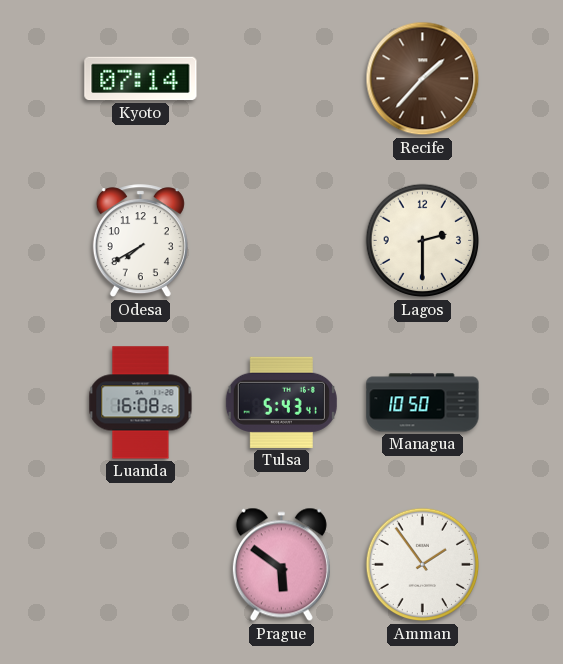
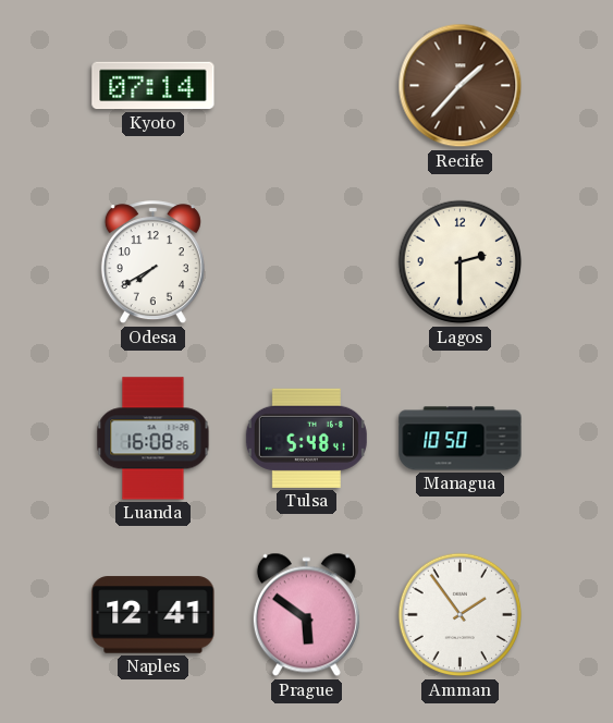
Tulsa: 5:43 -> 5:48
Naples: none -> 12:41
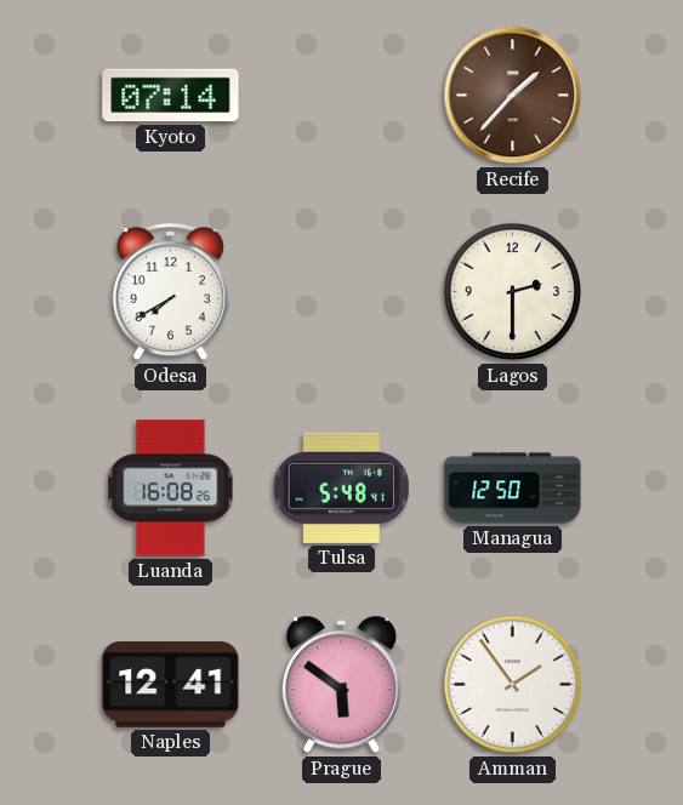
Managua: 10:50 -> 12:50
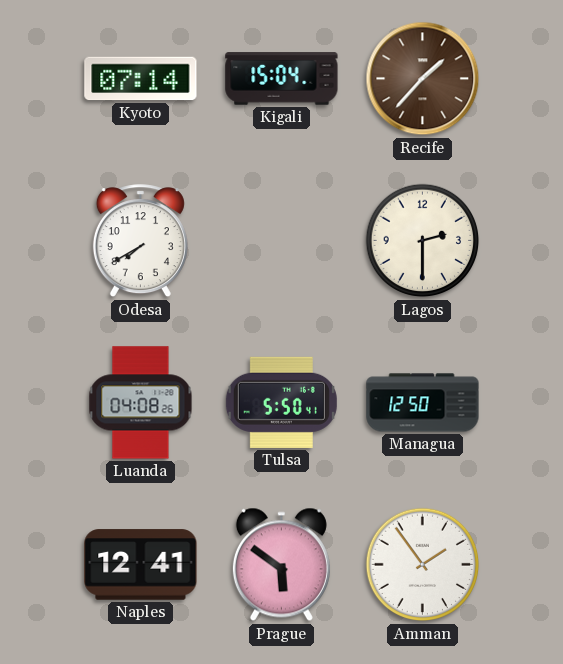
Kigali: none -> 15:04
Luanda: 16:08 -> 04:08
Tulsa: 5:48 -> 5:50
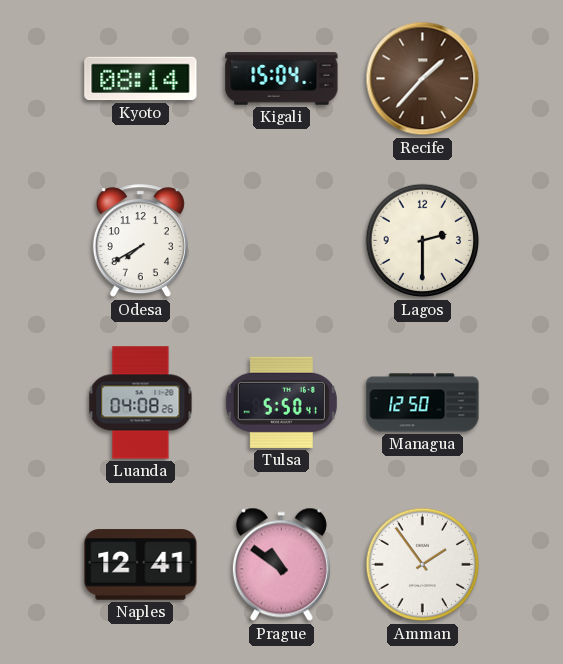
Kyoto: 07:14 -> 08:14
Prague: 5:51 -> 10:51
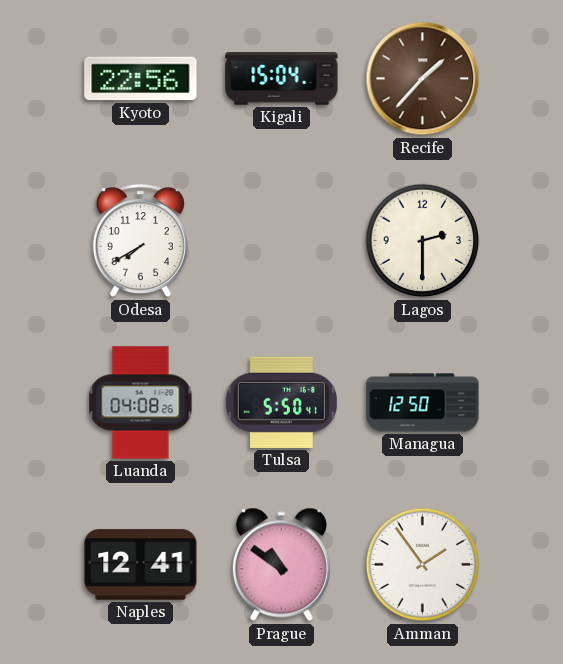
Kyoto: 08:14 -> 22:56
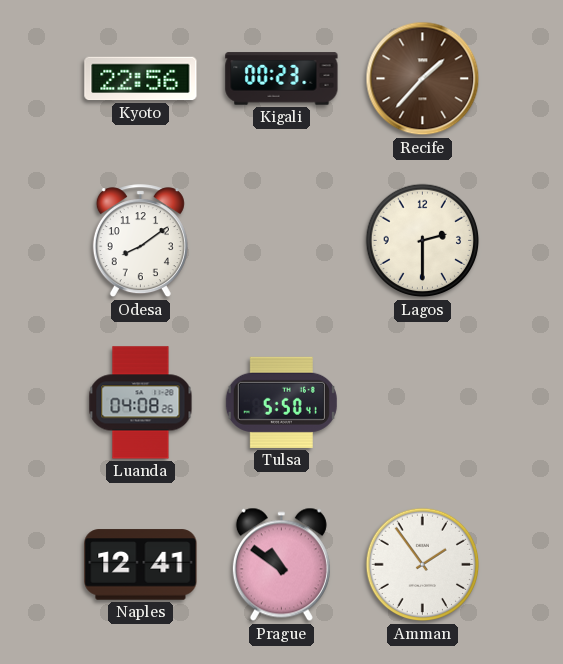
Kigali: 15:04 -> 00:23
Odesa: 7:40 -> 8:09
Managua: 12:50 -> none
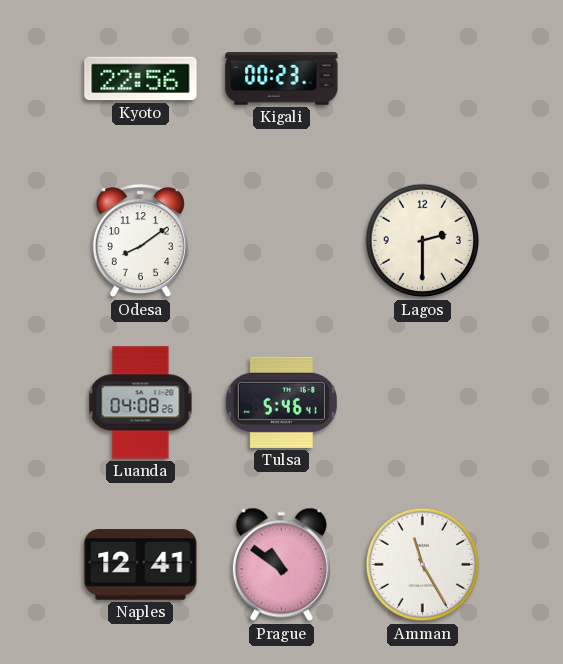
Recife: 1:37 -> none
Tulsa: 5:50 -> 5:46
Amman: 1:54 -> 11:25
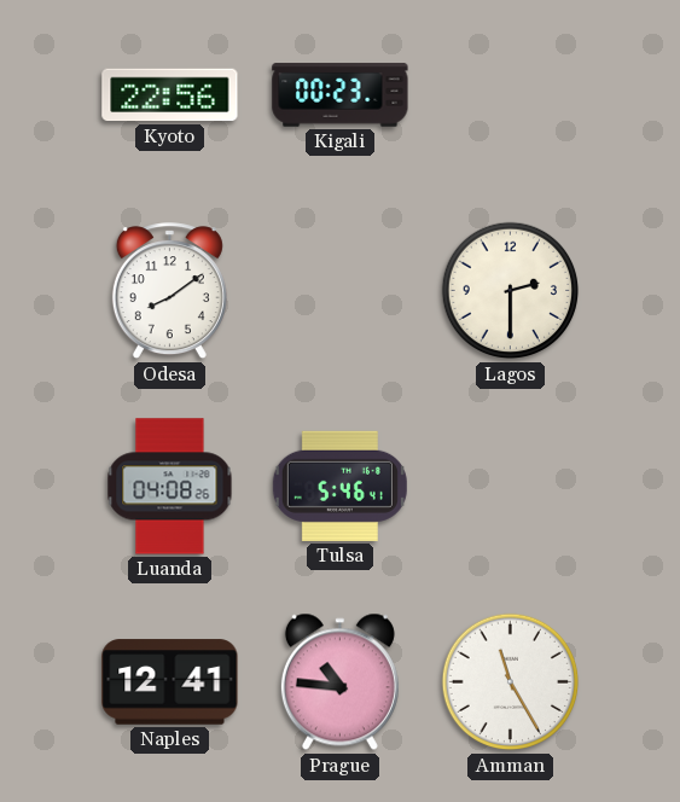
Prague: 10:51 -> 10:46
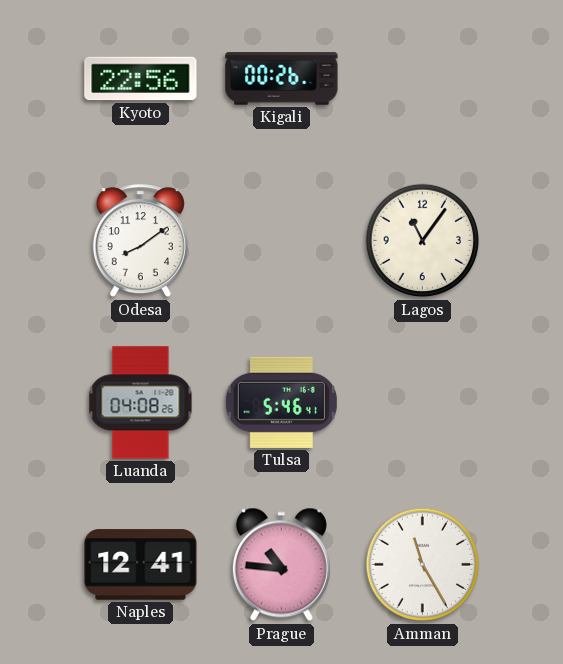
Kigali: 00:23 -> 00:26
Lagos: 2:30 -> 11:06
